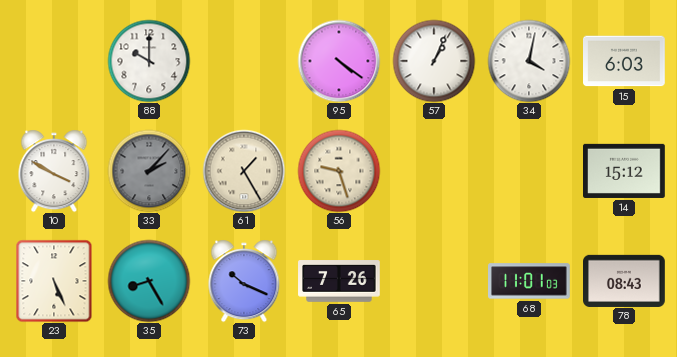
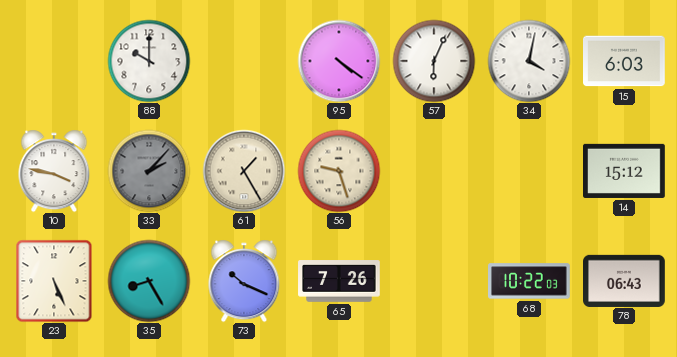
57: 1:04 -> 6:04
10: 3:50 -> 3:47
68: 11:01 -> 10:22
78: 08:43 -> 06:43
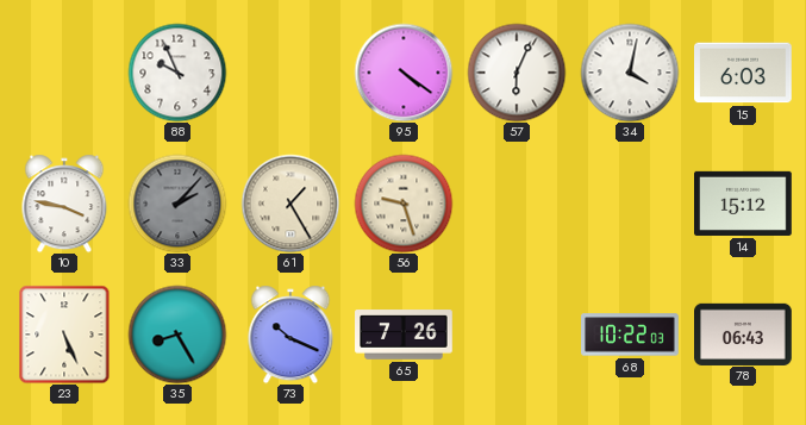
88: 10:00 -> 9:56
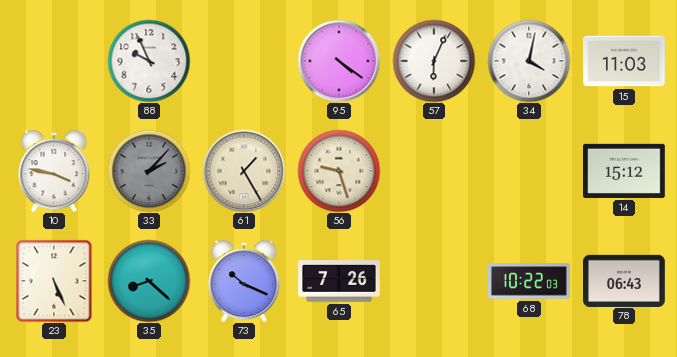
15: 6:03 -> 11:03
35: 8:25 -> 8:22
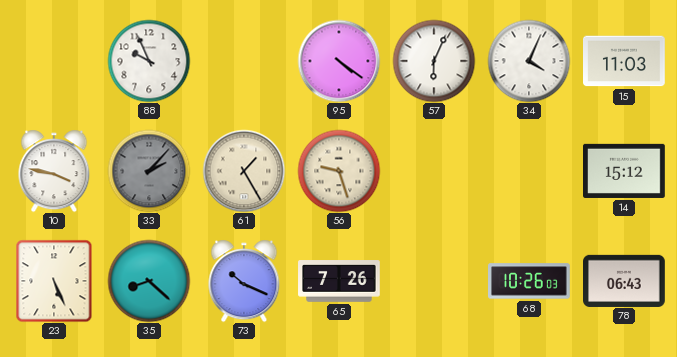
34: 4:02 -> 4:04
68: 10:22 -> 10:26
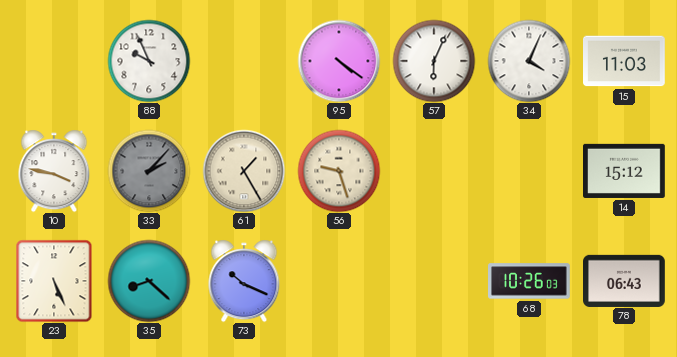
65: 7:26 -> none
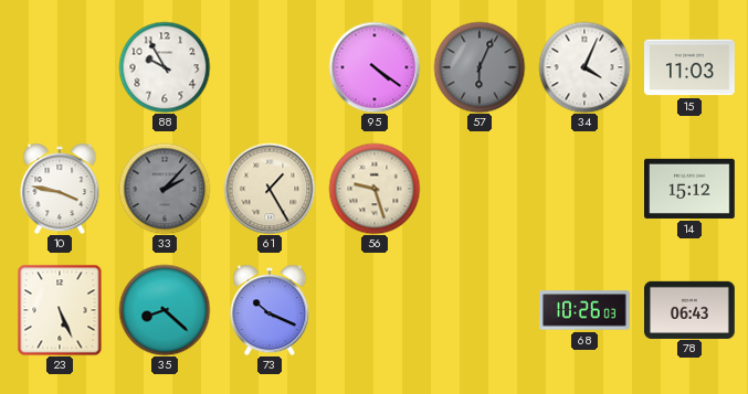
88: 9:56 -> 9:55
57 dial: white -> grey
